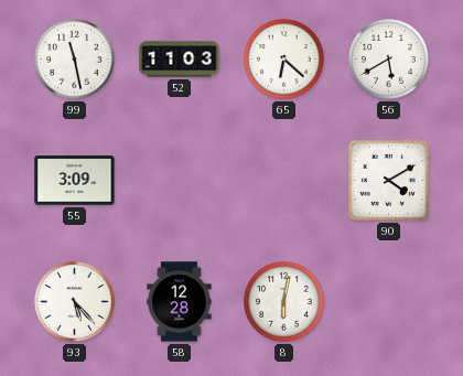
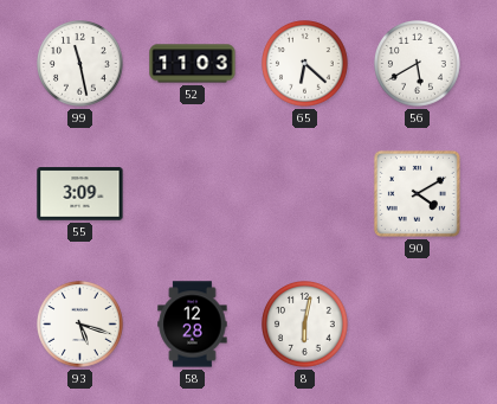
93: 5:23 -> 5:18
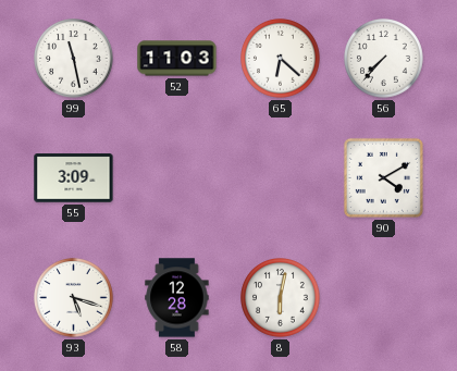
56: 5:40 -> 7:37
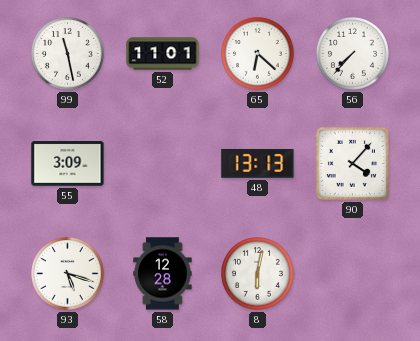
52: 11:03 -> 11:01
48: none -> 13:13
90: 4:10 -> 4:07
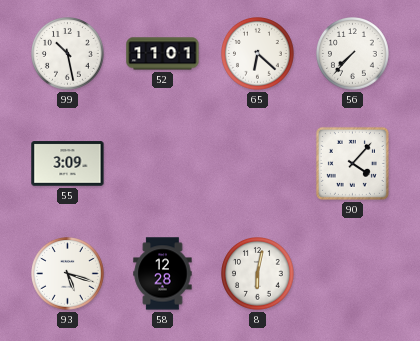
99: 11:28 -> 10:28
48: 13:13 -> none
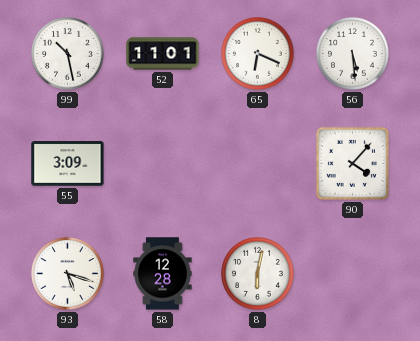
65: 6:22 -> 6:19
56: 7:37 -> 5:29
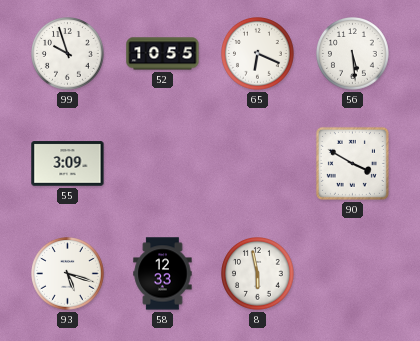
99: 10:28 -> 9:57
52: 11:01 -> 10:55
90: 4:07 -> 3:50
58: 12:28 -> 12:33
8: 6:02 -> 5:58
